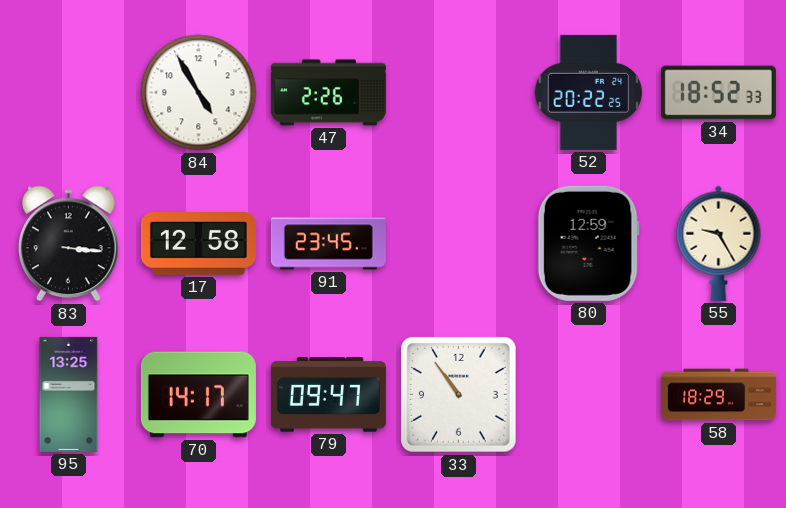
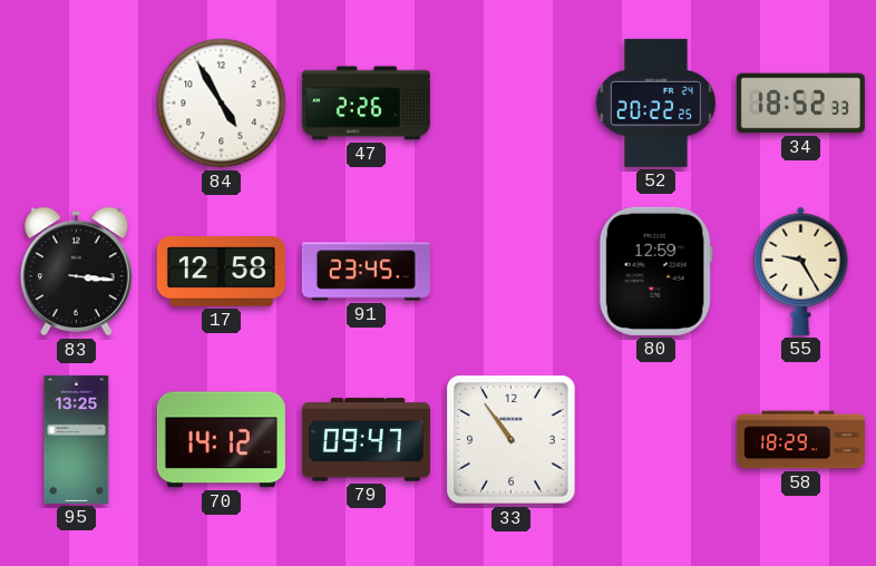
70: 14:17 -> 14:12
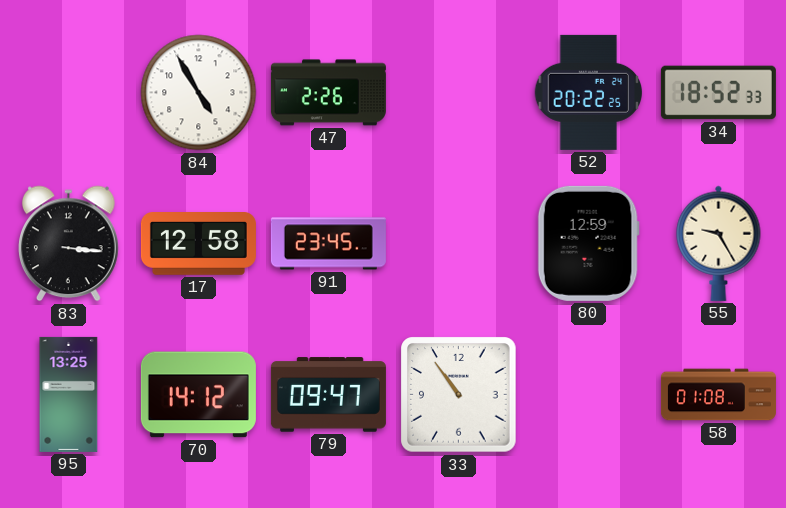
58: 18:29 -> 01:08
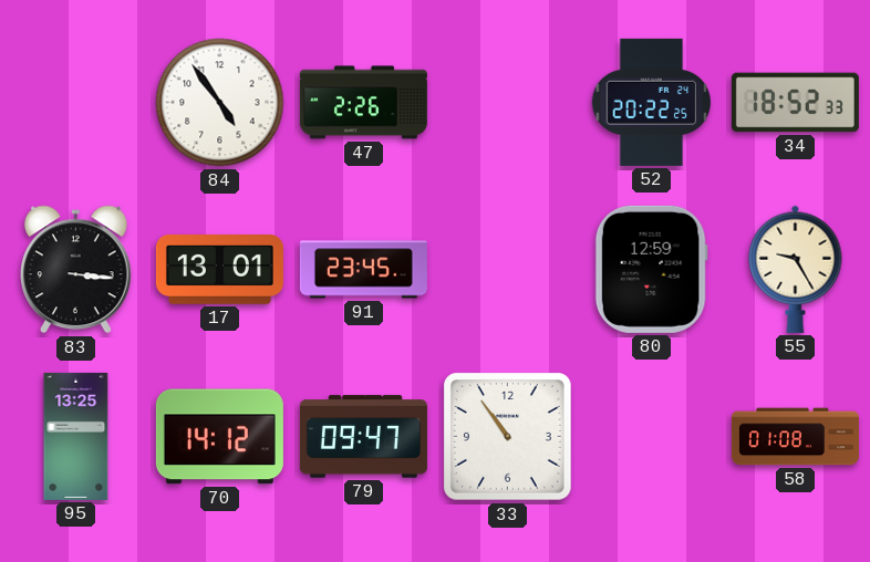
84: 4:55 -> 4:54
17: 12:58 -> 13:01
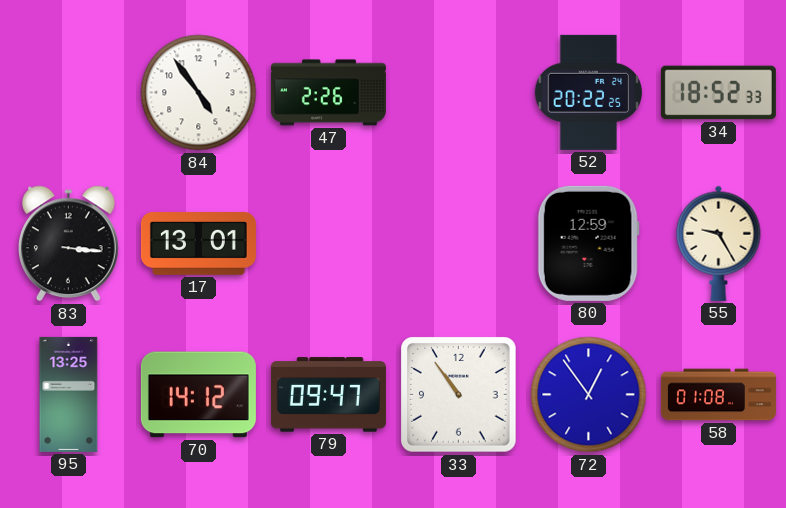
91: 23:45 -> none
72: none -> 12:54
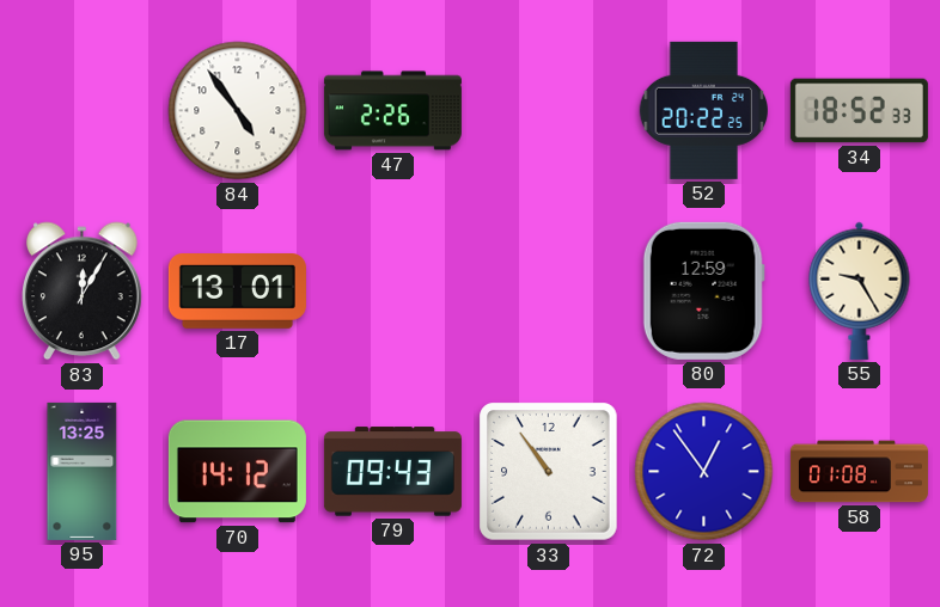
83: 3:16 -> 12:05
79: 09:47 -> 09:43
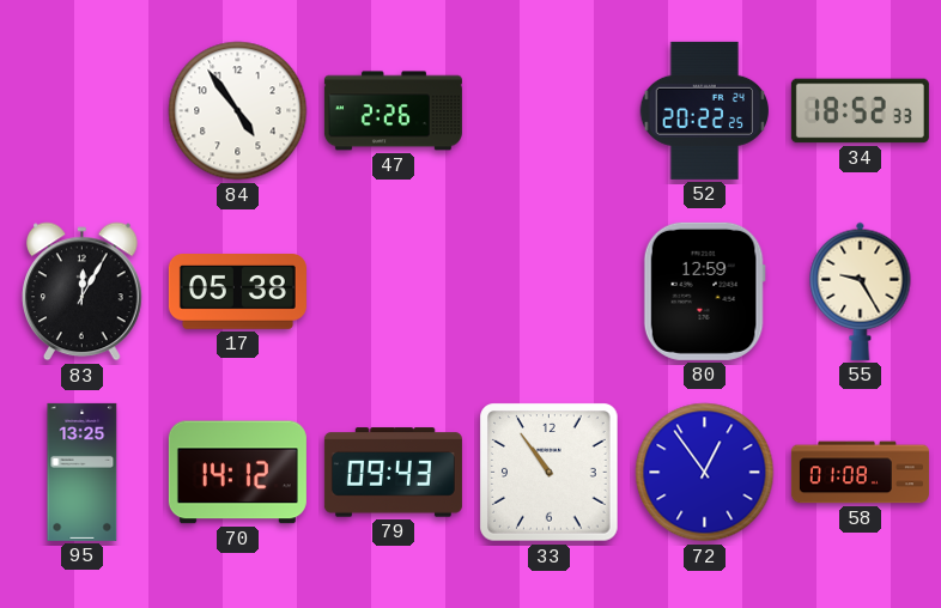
17: 13:01 -> 05:38
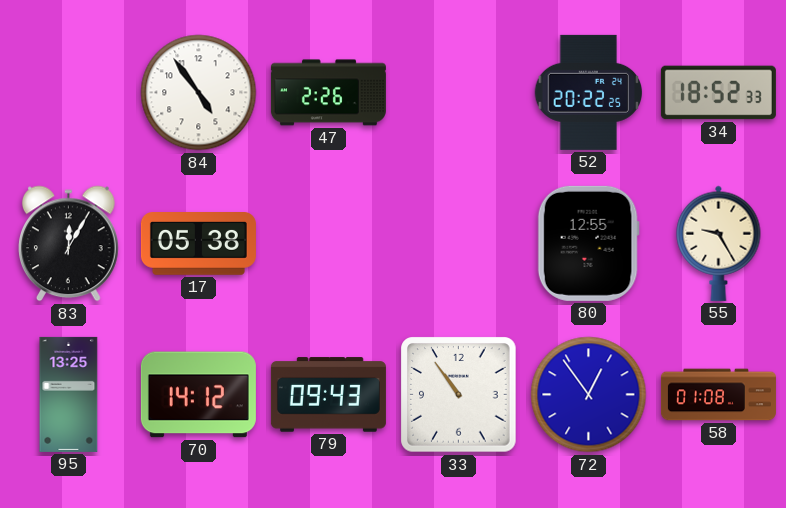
80: 12:59 -> 12:55
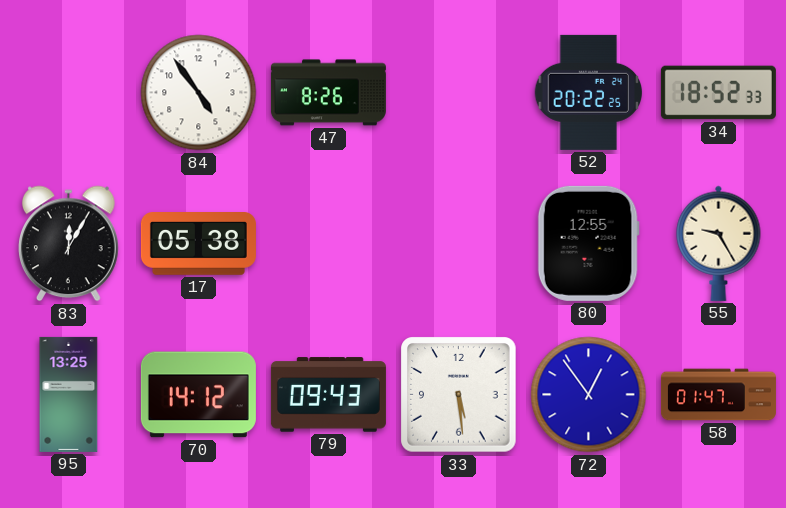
47: 2:26 -> 8:26
33: 10:54 -> 5:29
58: 01:08 -> 01:47
